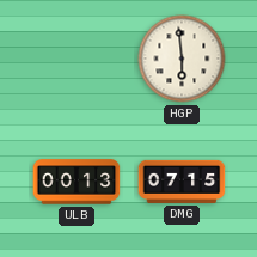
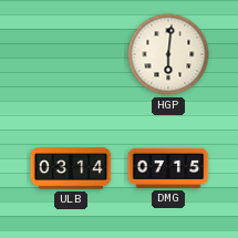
HGP: 5:59 -> 6:01
ULB: 00:13 -> 03:14
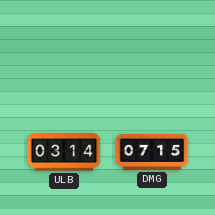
HGP: 6:01 -> none
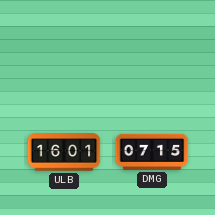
ULB: 03:14 -> 16:01
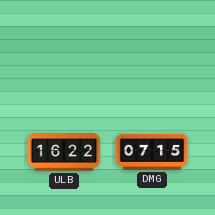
ULB: 16:01 -> 16:22
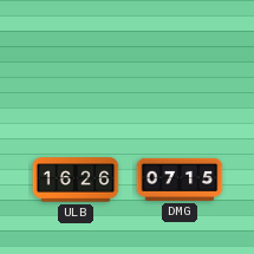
ULB: 16:22 -> 16:26
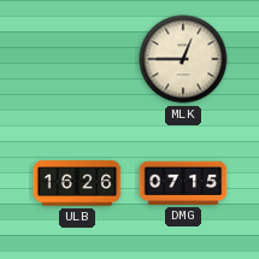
MLK: none -> 12:45
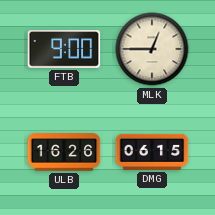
FTB: none -> 9:00
DMG: 07:15 -> 06:15
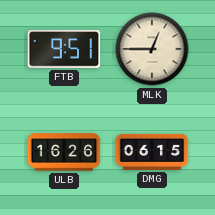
FTB: 9:00 -> 9:51
